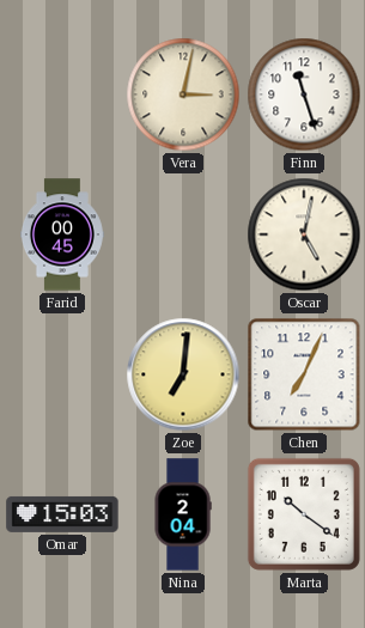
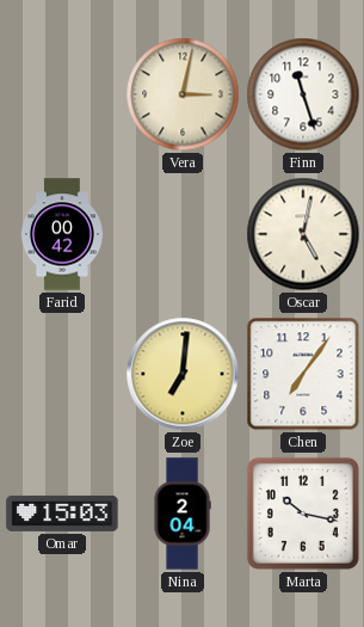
Farid: 00:45 -> 00:42
Chen: 7:04 -> 7:06
Marta: 10:21 -> 10:17
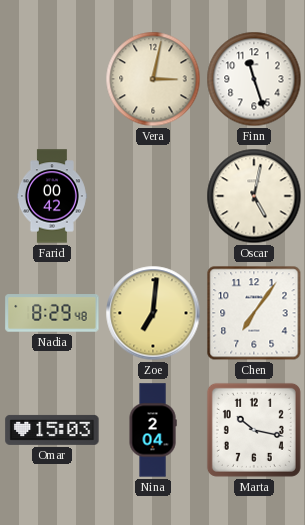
Nadia: none -> 8:29
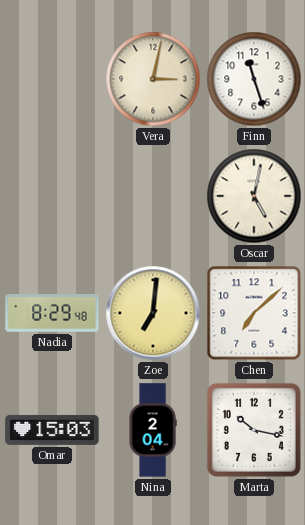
Farid: 00:42 -> none
Chen: 7:06 -> 7:08
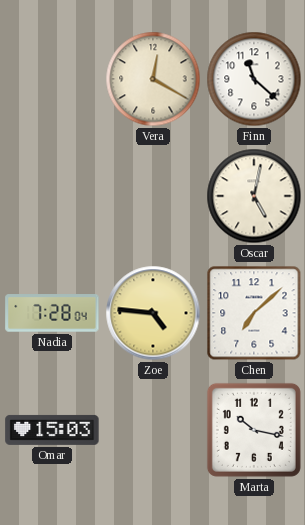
Vera: 3:02 -> 12:20
Finn: 11:27 -> 11:22
Nadia: 8:29 -> 7:28
Zoe: 7:01 -> 4:46
Nina: 2:04 -> none
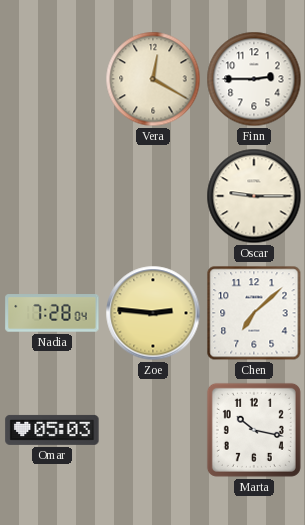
Finn: 11:22 -> 2:45
Oscar: 5:02 -> 9:15
Zoe: 4:46 -> 2:46
Omar: 15:03 -> 05:03
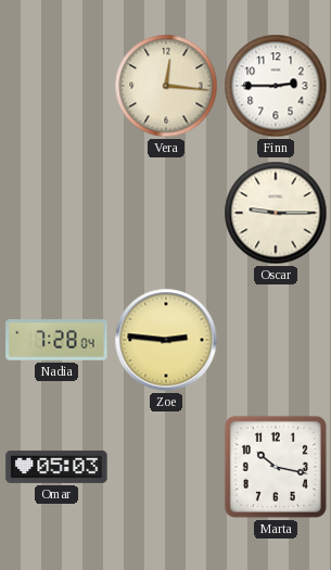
Vera: 12:20 -> 12:16
Chen: 7:08 -> none
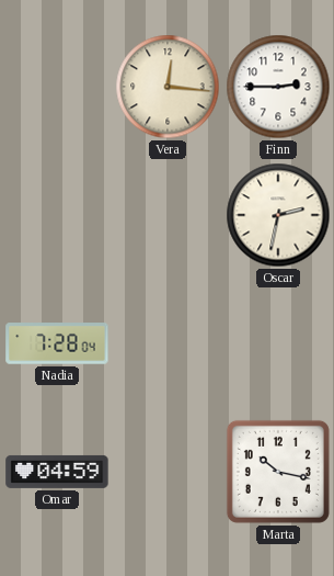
Oscar: 9:15 -> 2:32
Zoe: 2:46 -> none
Omar: 05:03 -> 04:59
